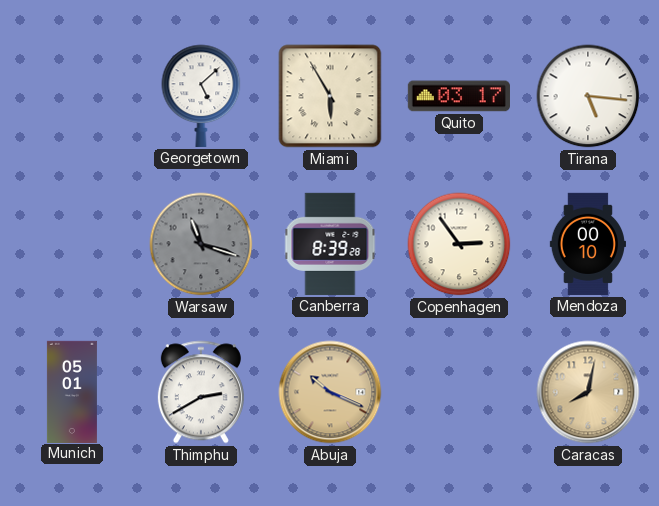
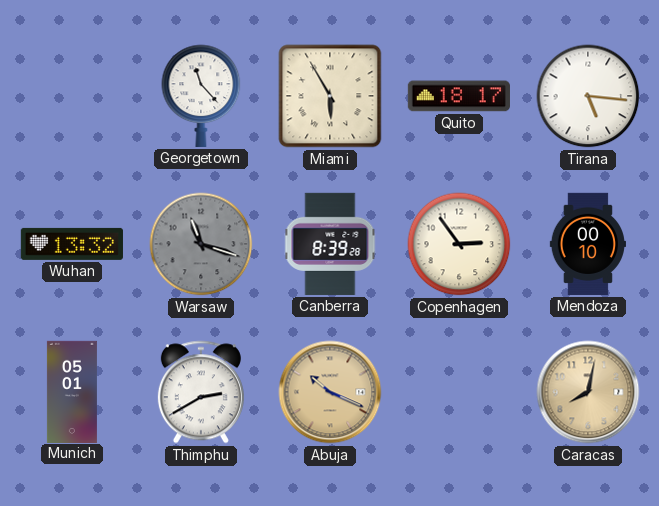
Georgetown: 5:08 -> 11:23
Quito: 03:17 -> 18:17
Wuhan: none -> 13:32
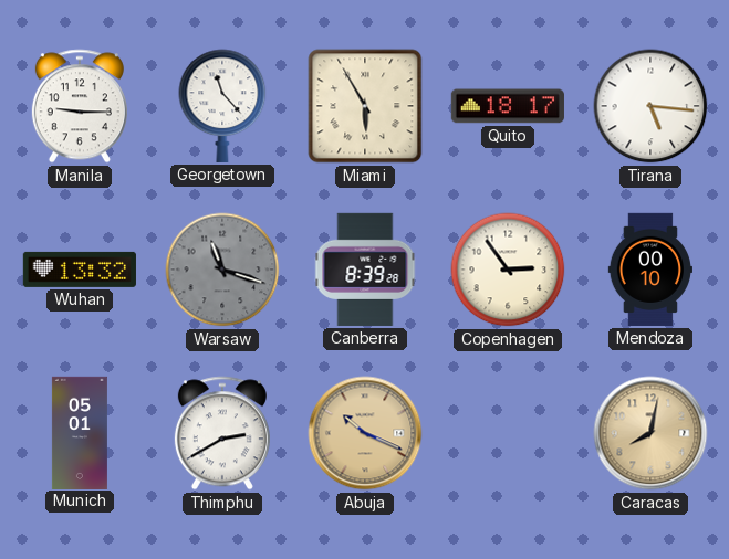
Manila: none -> 9:15
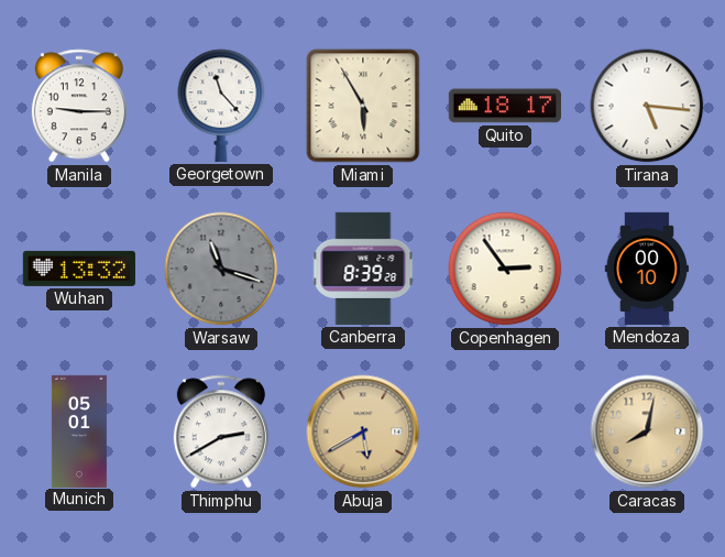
Abuja: 10:19 -> 5:40
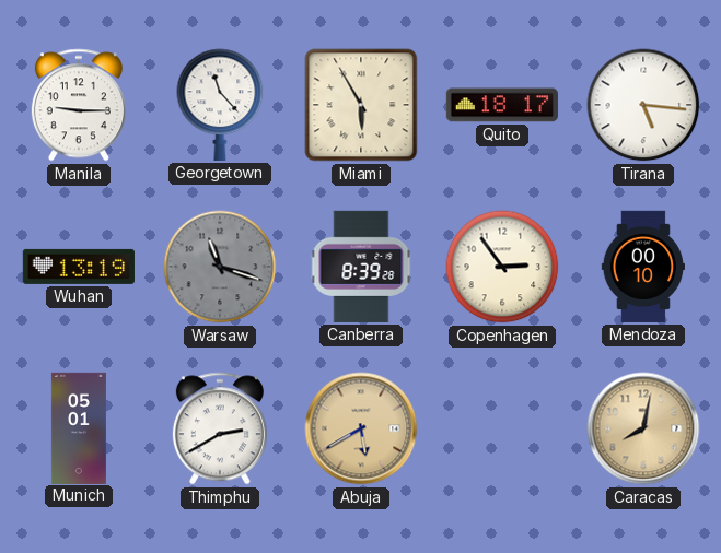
Wuhan: 13:32 -> 13:19
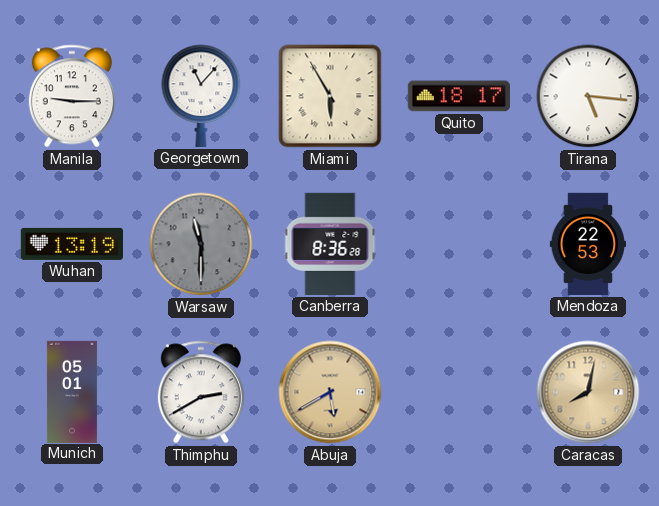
Georgetown: 11:23 -> 11:07
Warsaw: 11:18 -> 11:30
Canberra: 8:39 -> 8:36
Copenhagen: 2:54 -> none
Mendoza: 00:10 -> 22:53
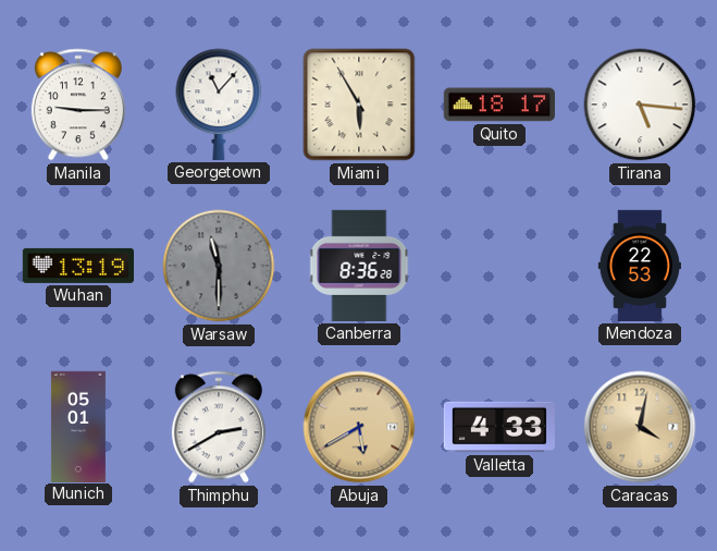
Valletta: none -> 4:33
Caracas: 8:02 -> 4:02
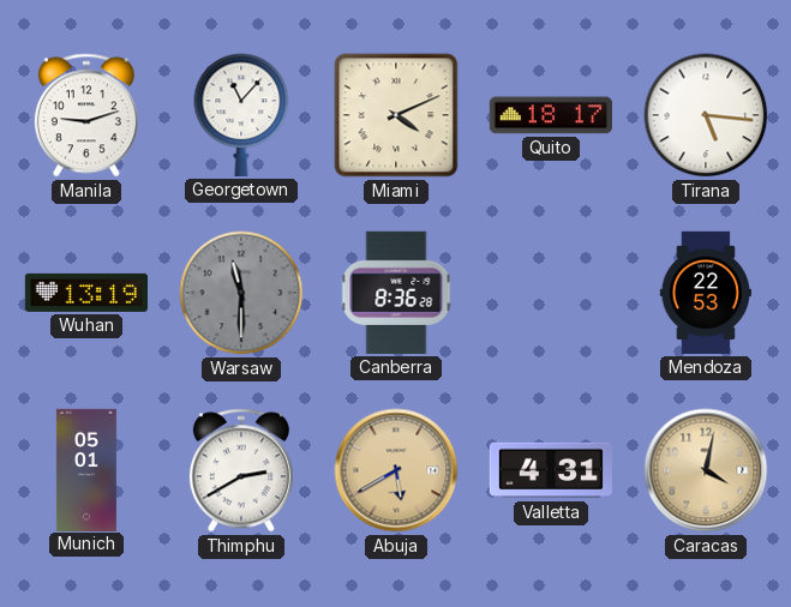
Manila: 9:15 -> 9:12
Miami: 5:55 -> 4:11
Valletta: 4:33 -> 4:31
